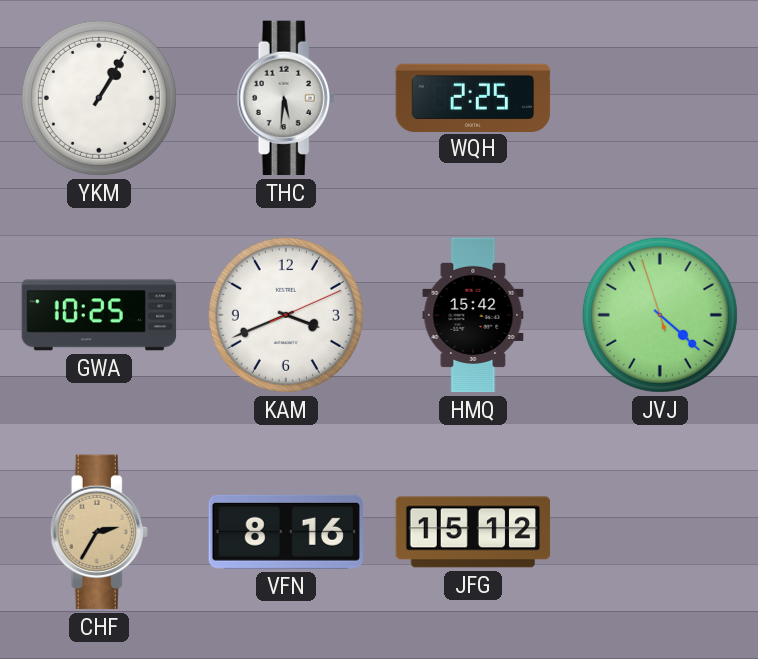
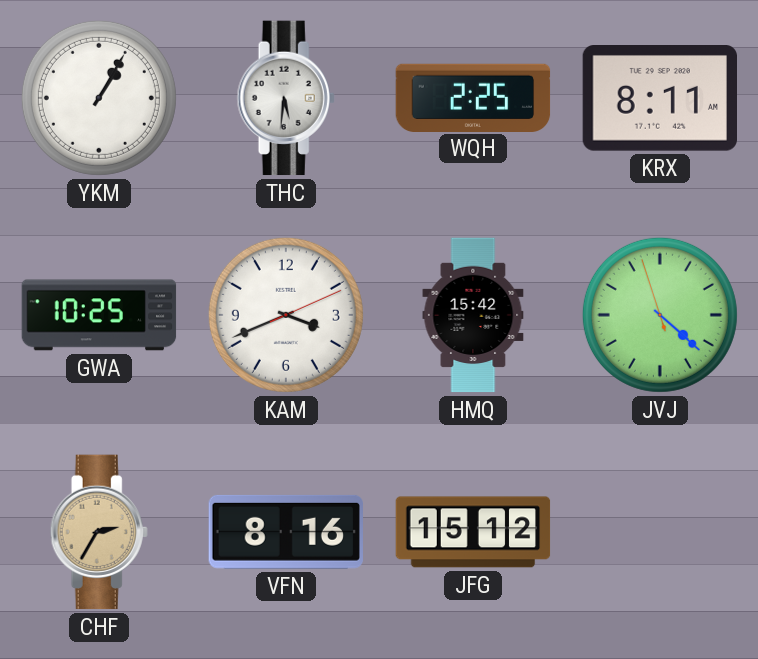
KRX: none -> 8:11
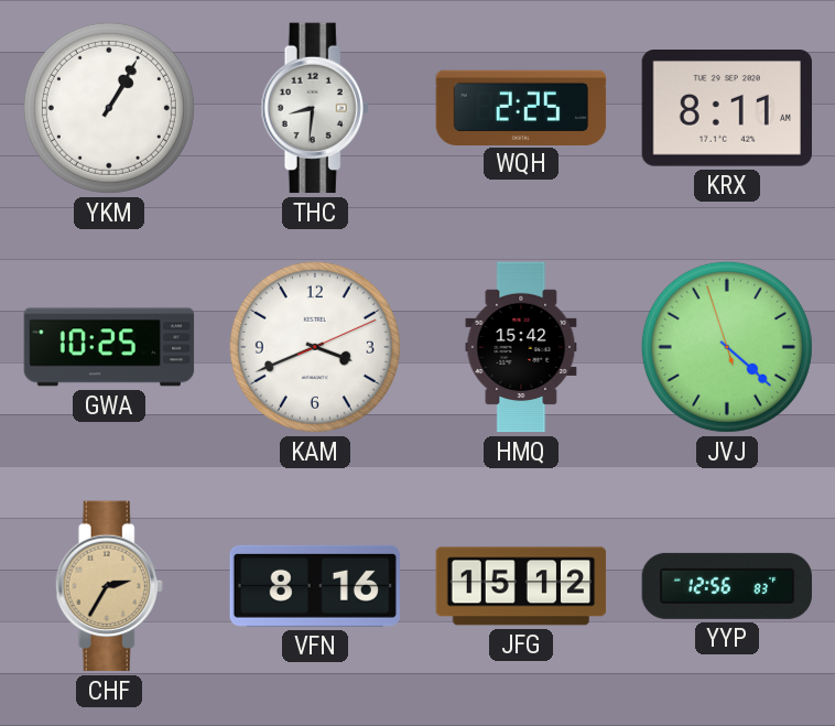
THC: 5:31 -> 8:31
YYP: none -> 12:56
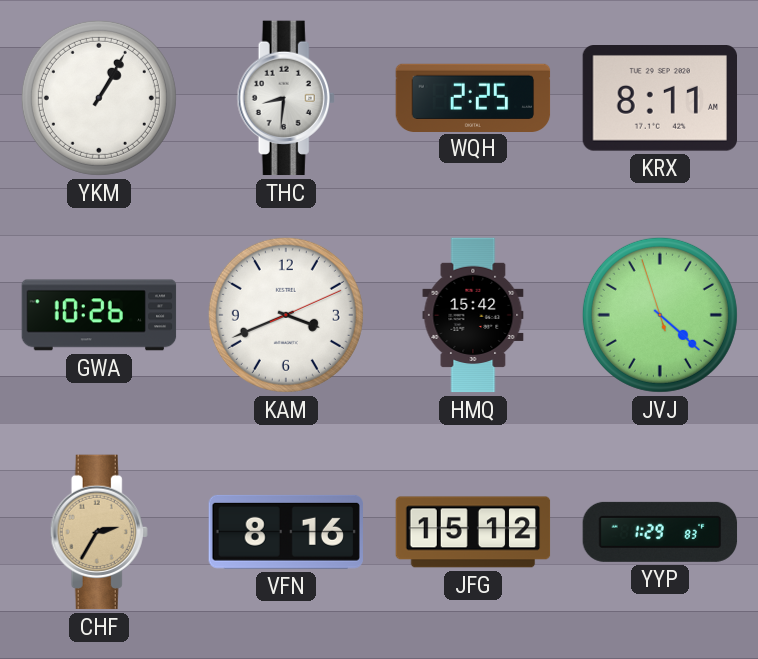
GWA: 10:25 -> 10:26
YYP: 12:56 -> 1:29
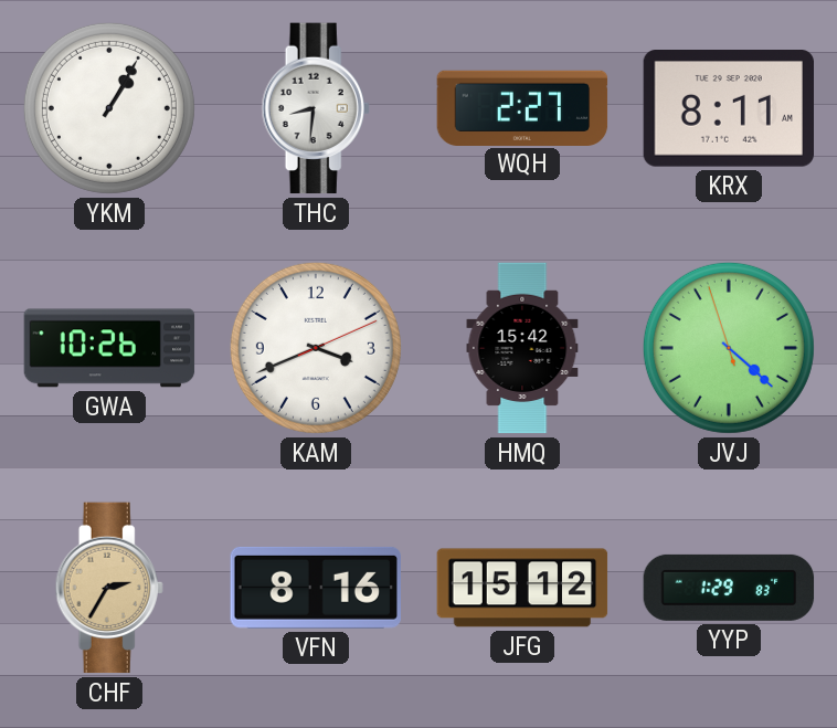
WQH: 2:25 -> 2:27
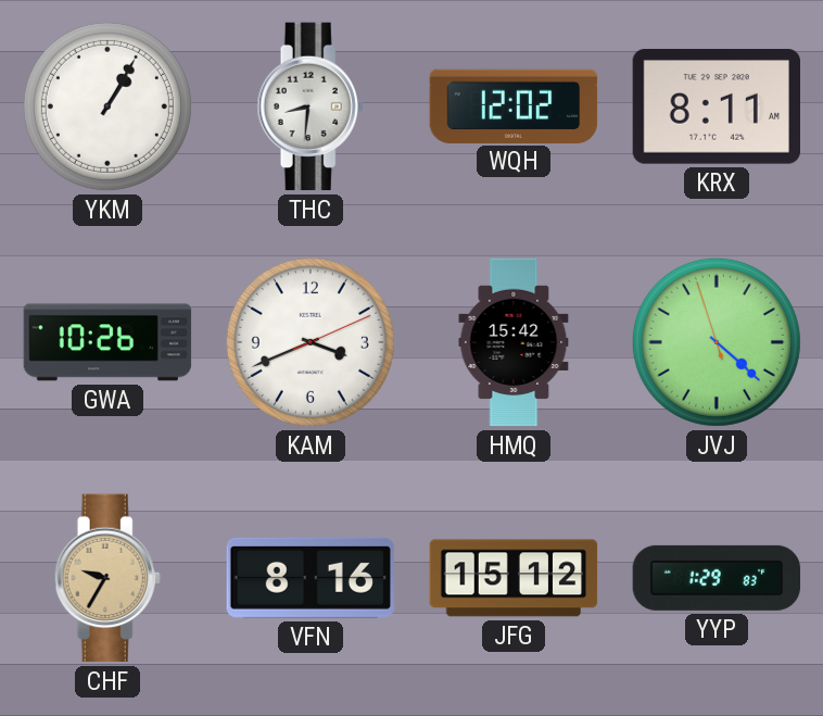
WQH: 2:27 -> 12:02
CHF: 2:35 -> 9:35
